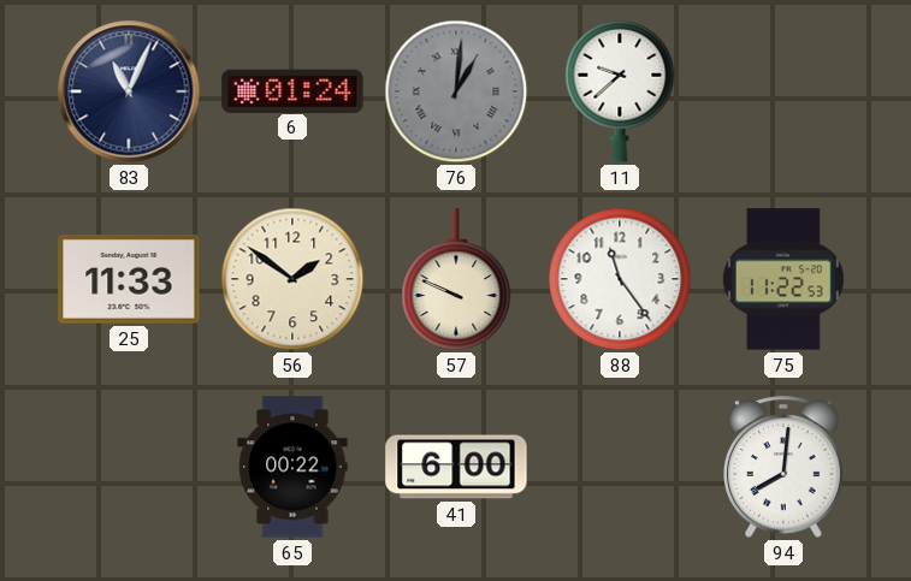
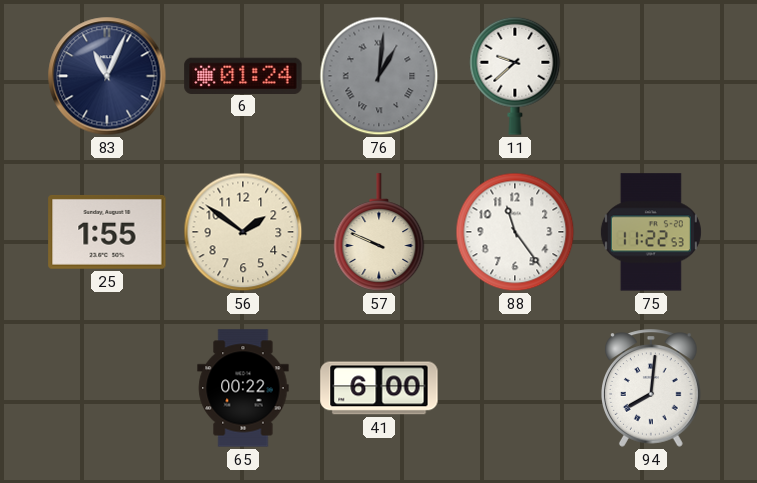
25: 11:33 -> 1:55
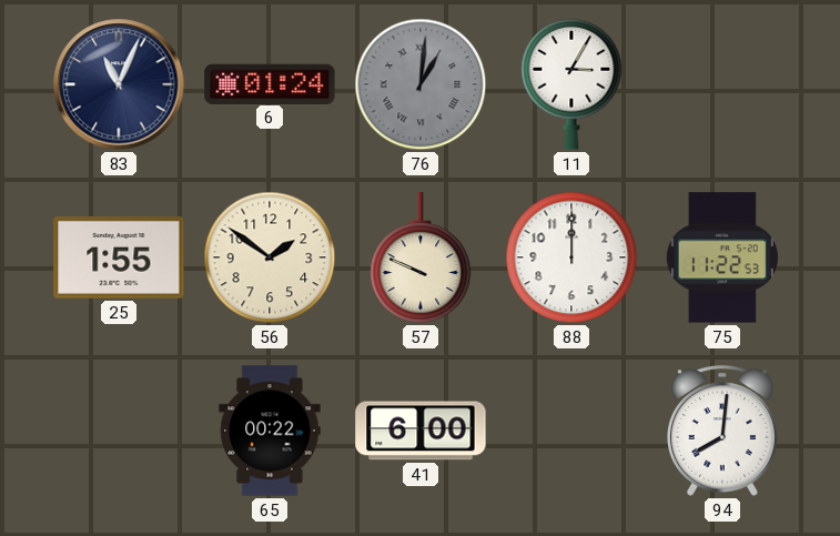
11: 9:38 -> 3:05
88: 11:24 -> 12:00
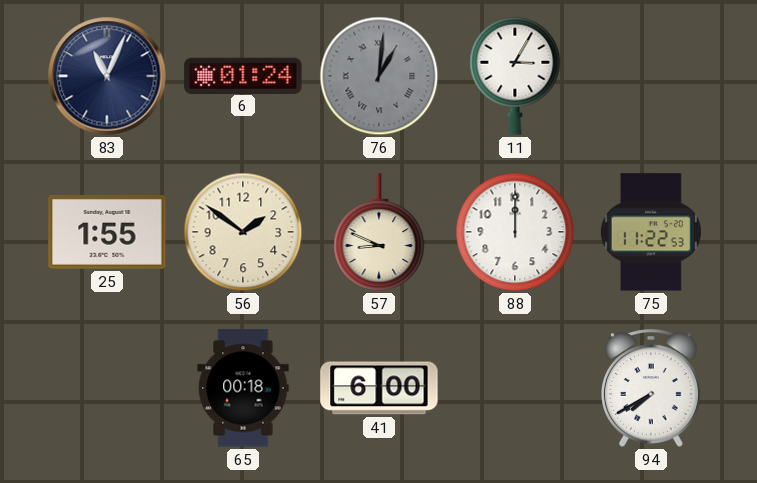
57: 9:49 -> 8:49
65: 00:22 -> 00:18
94: 8:01 -> 7:40
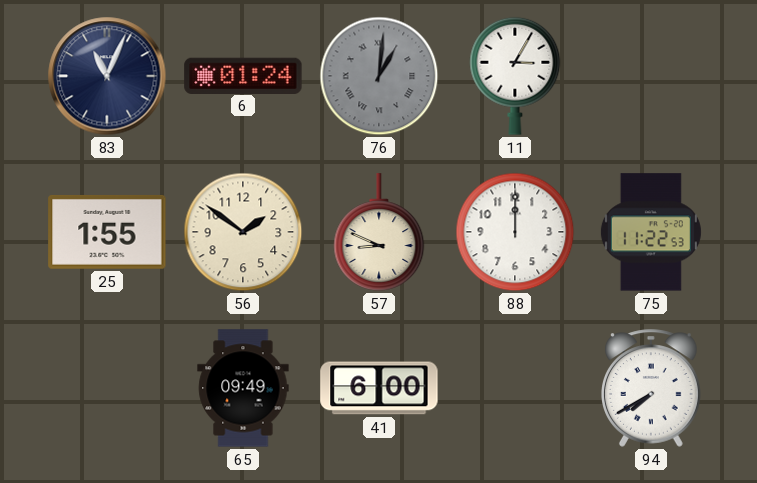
65: 00:18 -> 09:49
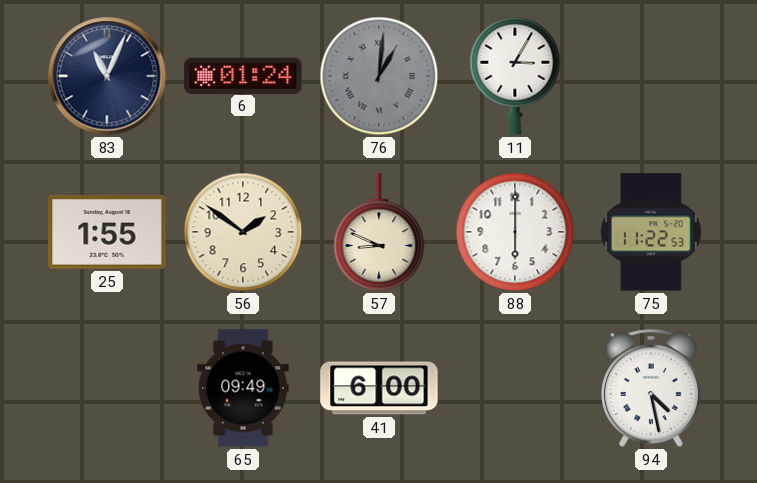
88: 12:00 -> 6:00
94: 7:40 -> 4:28
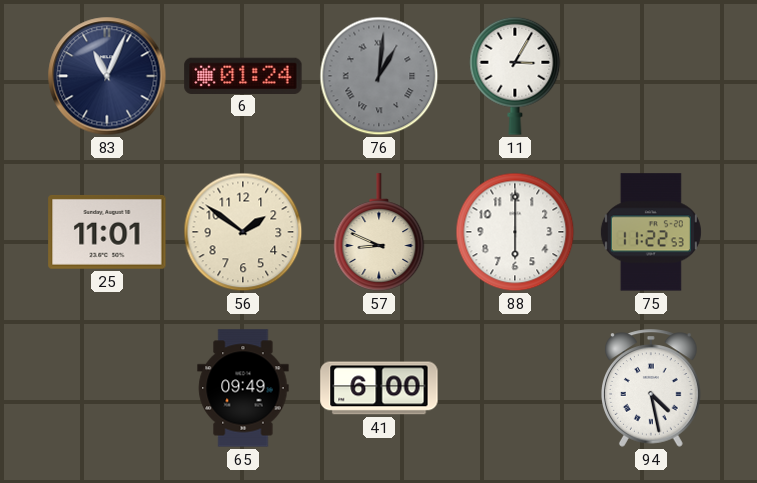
25: 1:55 -> 11:01
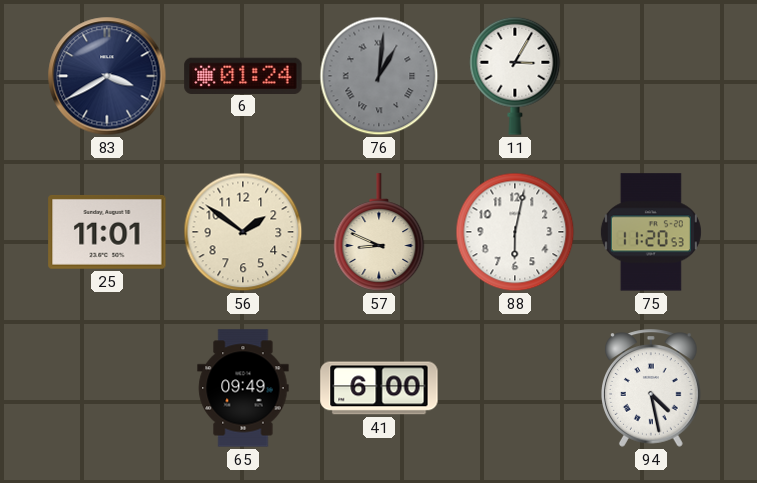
83: 11:04 -> 3:40
88: 6:00 -> 6:02
75: 11:22 -> 11:20
